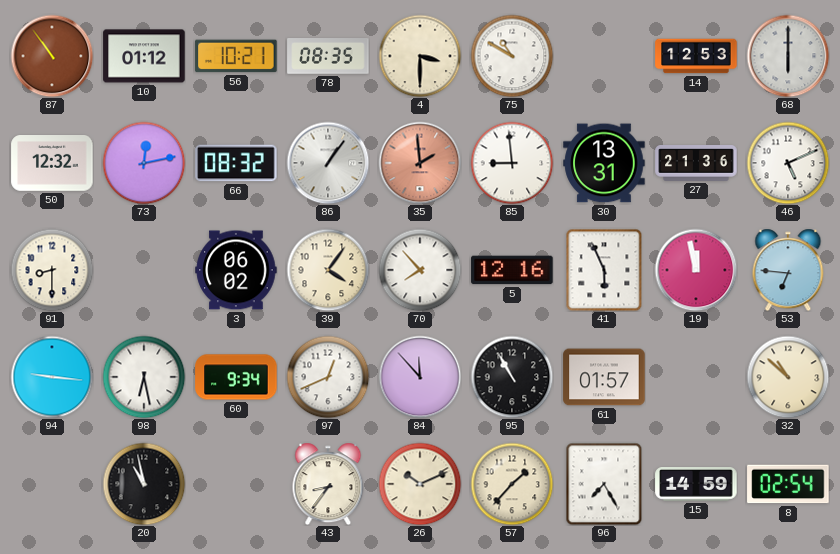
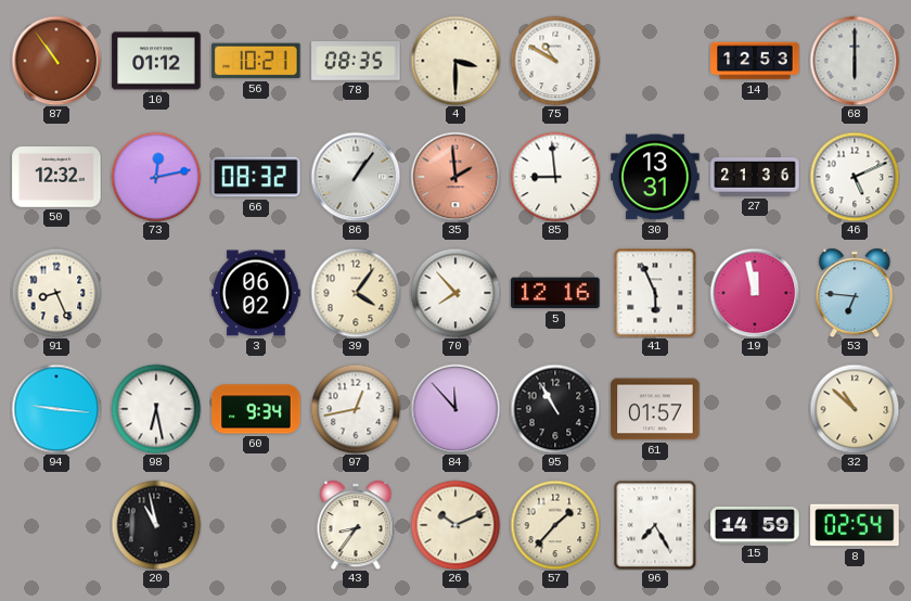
91: 8:30 -> 8:26
97: 12:41 -> 12:43
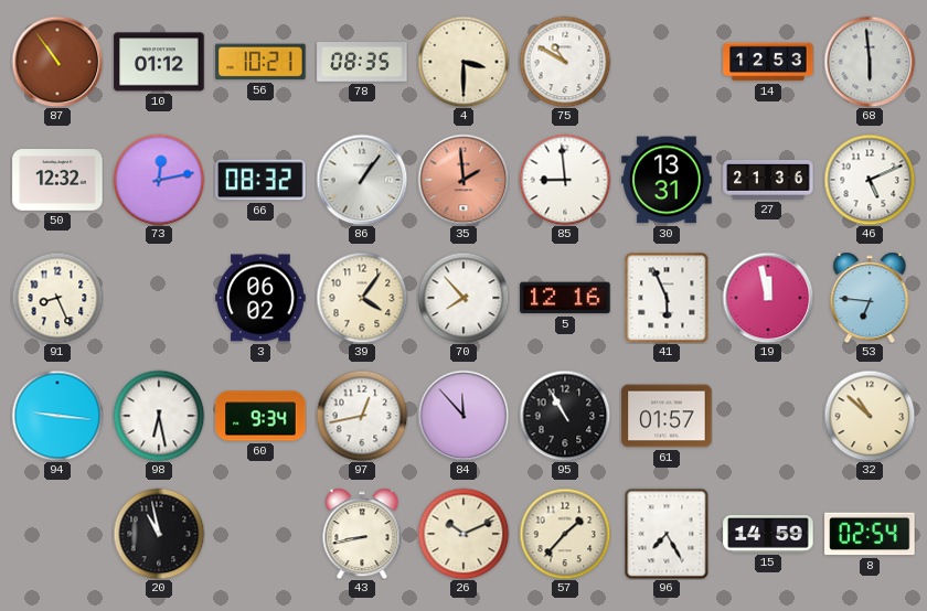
68: 6:00 -> 5:59
43: 8:36 -> 8:43
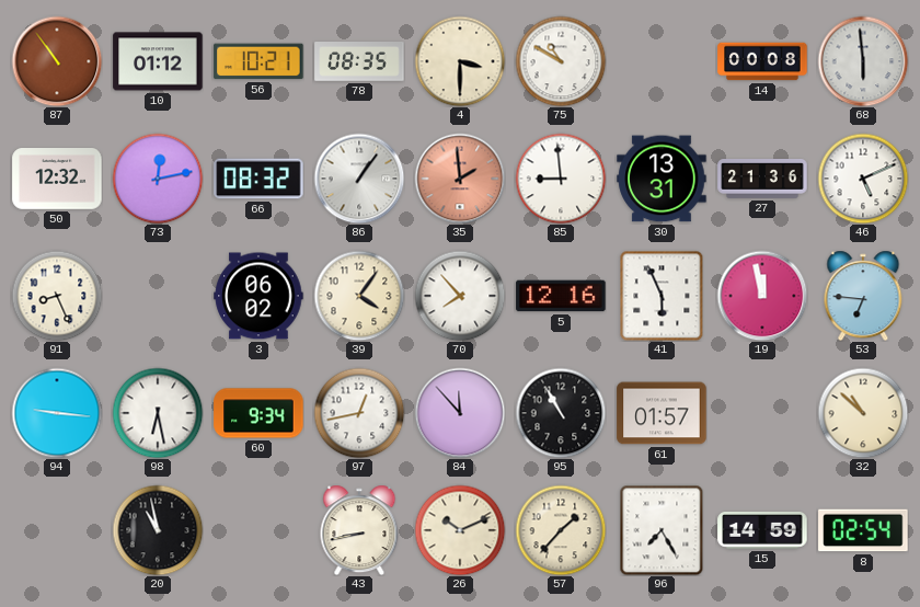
14: 12:53 -> 00:08
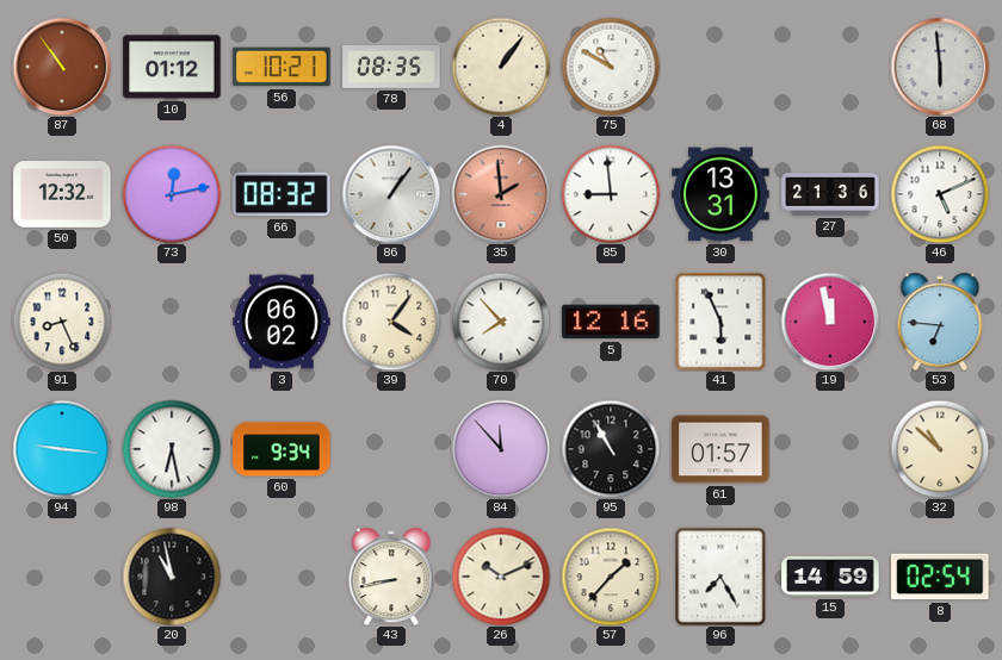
4: 3:30 -> 1:06
14: 00:08 -> none
97: 12:43 -> none
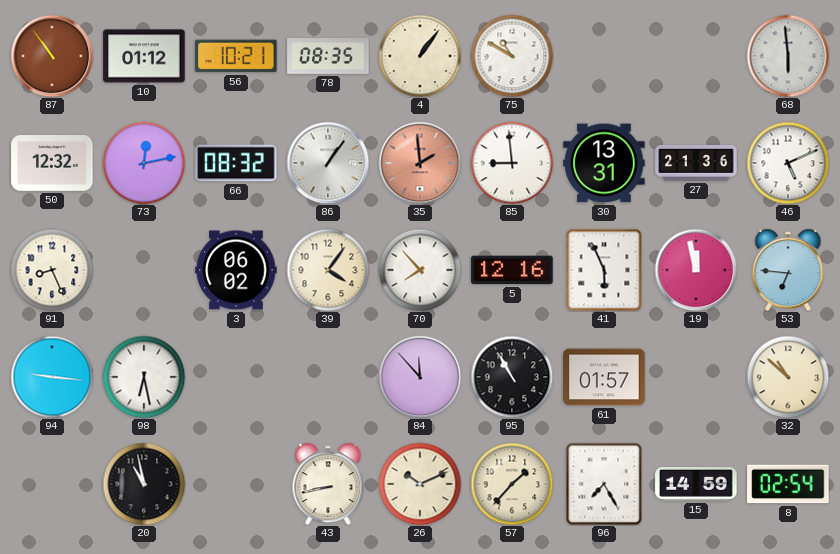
60: 9:34 -> none
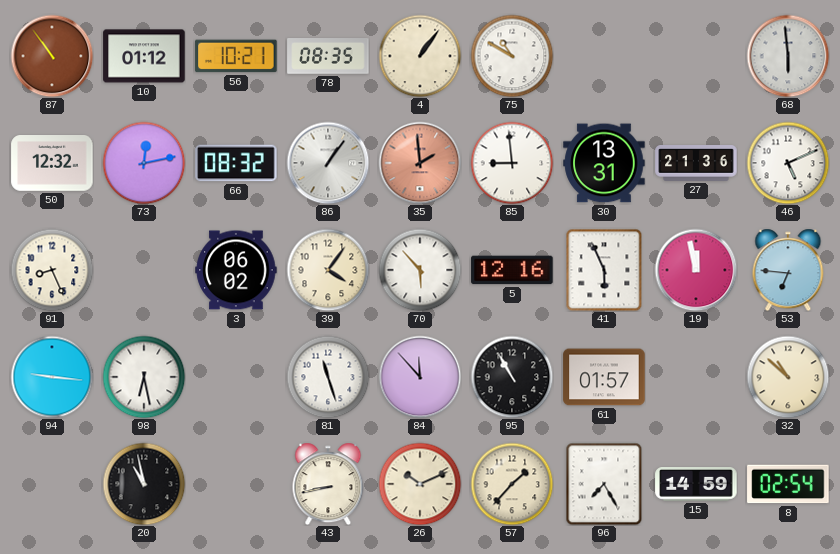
70: 7:53 -> 5:53
81: none -> 11:27
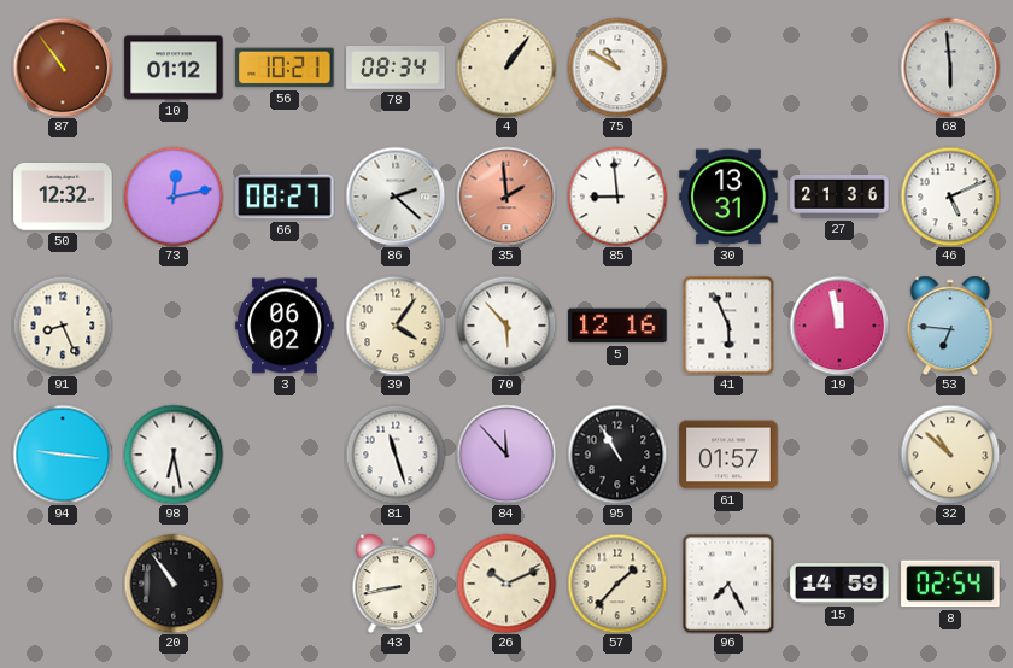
78: 08:35 -> 08:34
66: 08:32 -> 08:27
86: 1:06 -> 2:22
20: 10:58 -> 10:54
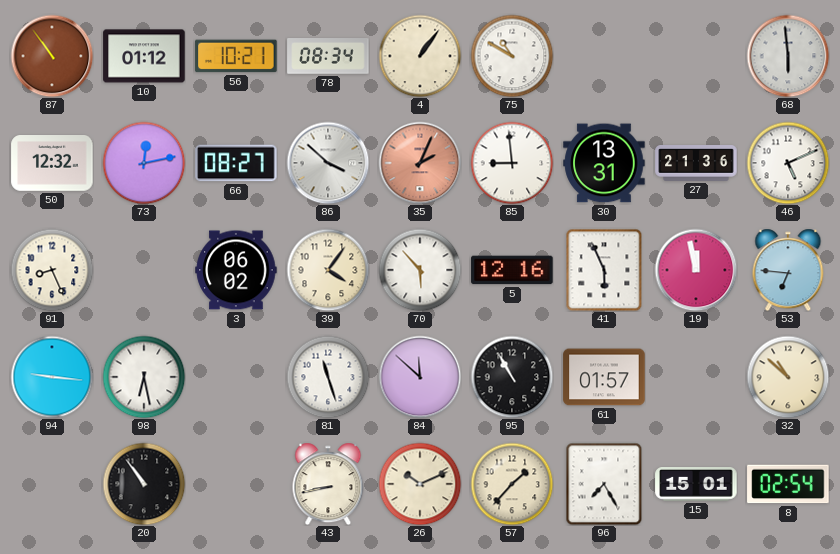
86: 2:22 -> 3:52
35: 1:59 -> 2:04
84: 11:53 -> 11:52
15: 14:59 -> 15:01
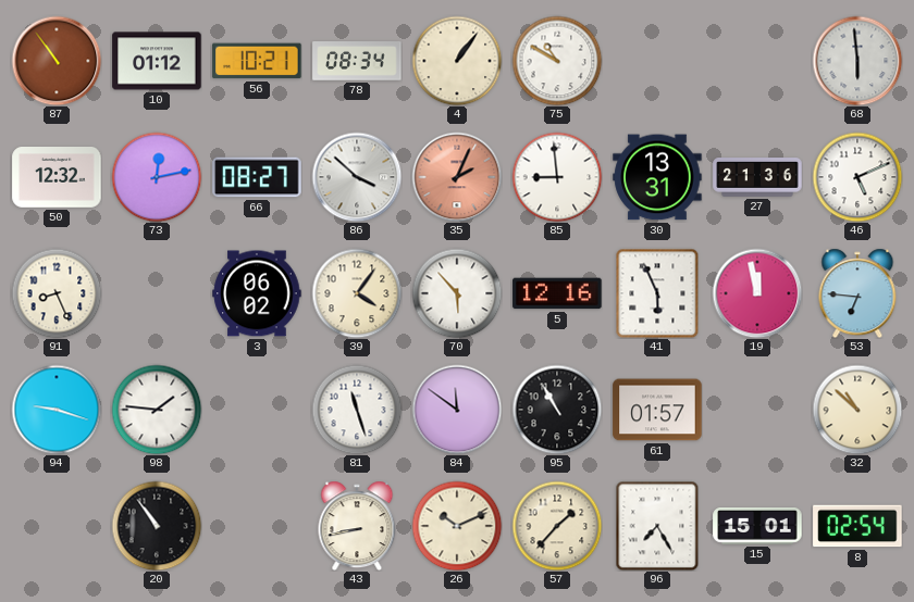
94: 9:16 -> 9:18
98: 6:28 -> 1:46
84: 11:52 -> 11:51
